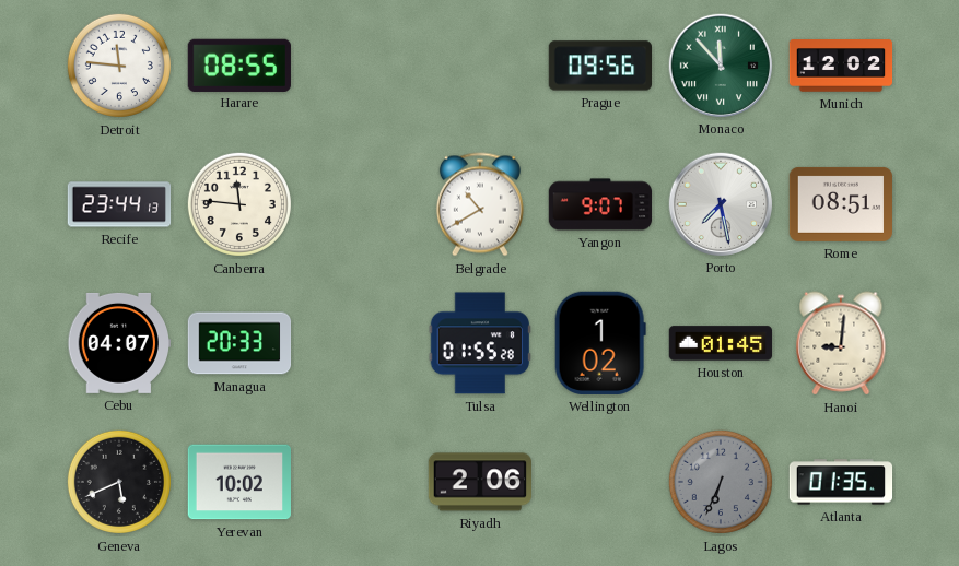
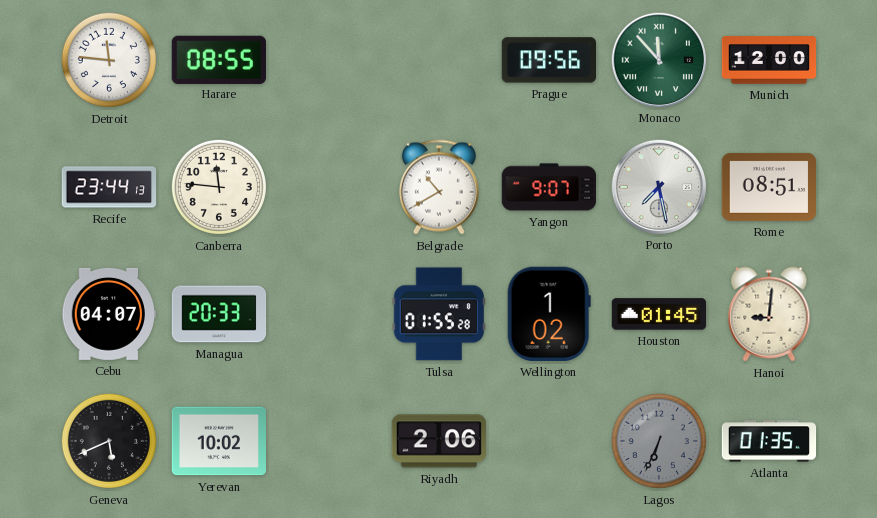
Munich: 12:02 -> 12:00
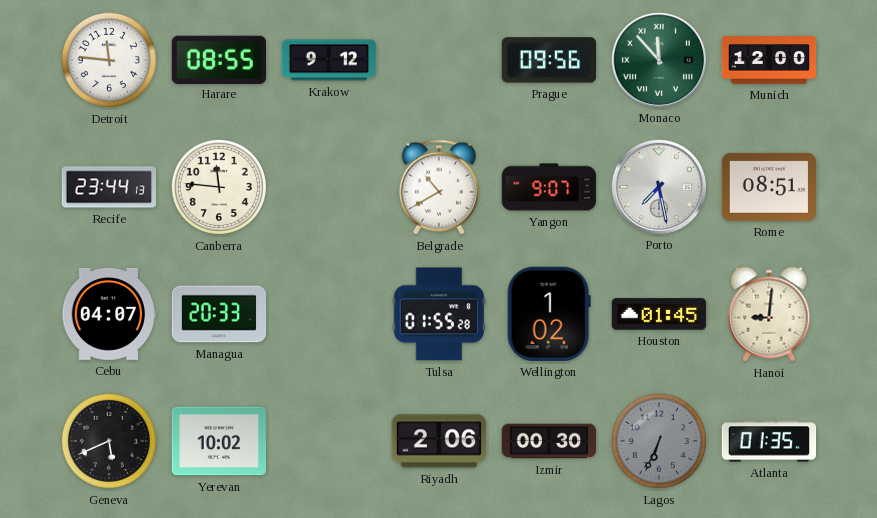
Krakow: none -> 9:12
Izmir: none -> 00:30
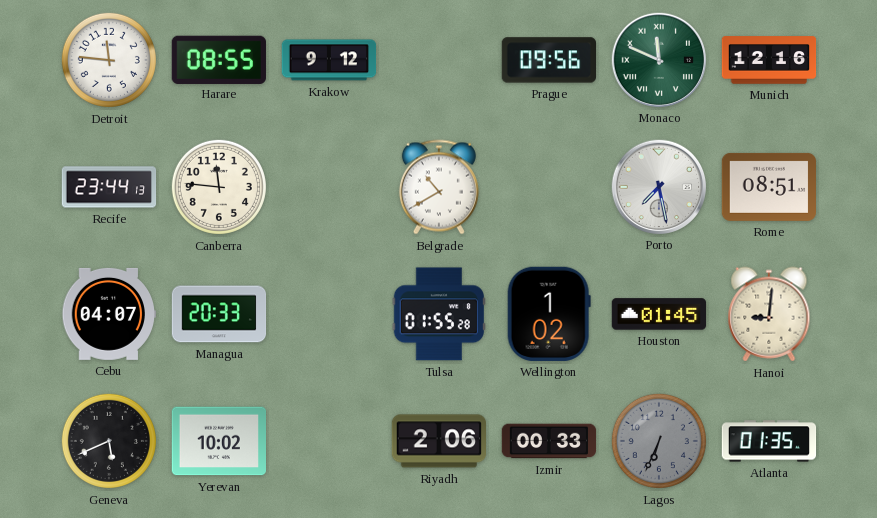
Monaco: 11:53 -> 11:49
Munich: 12:00 -> 12:16
Yangon: 9:07 -> none
Izmir: 00:30 -> 00:33
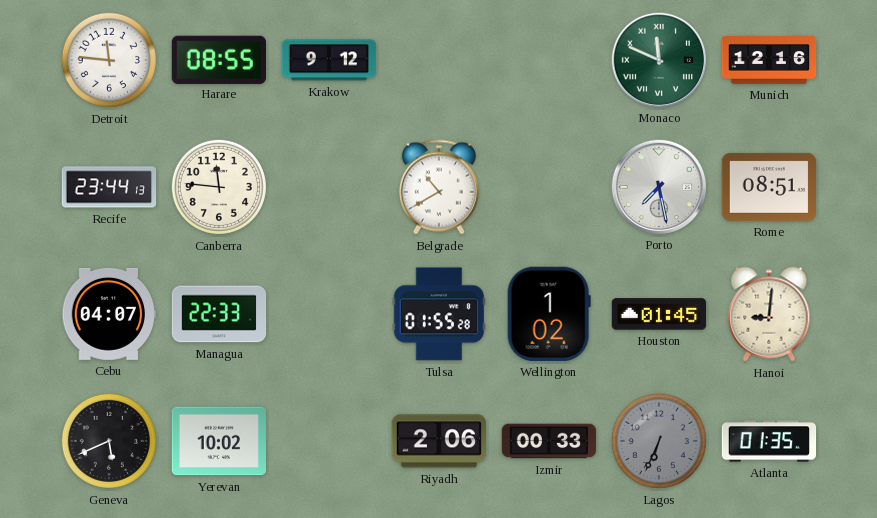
Prague: 09:56 -> none
Managua: 20:33 -> 22:33
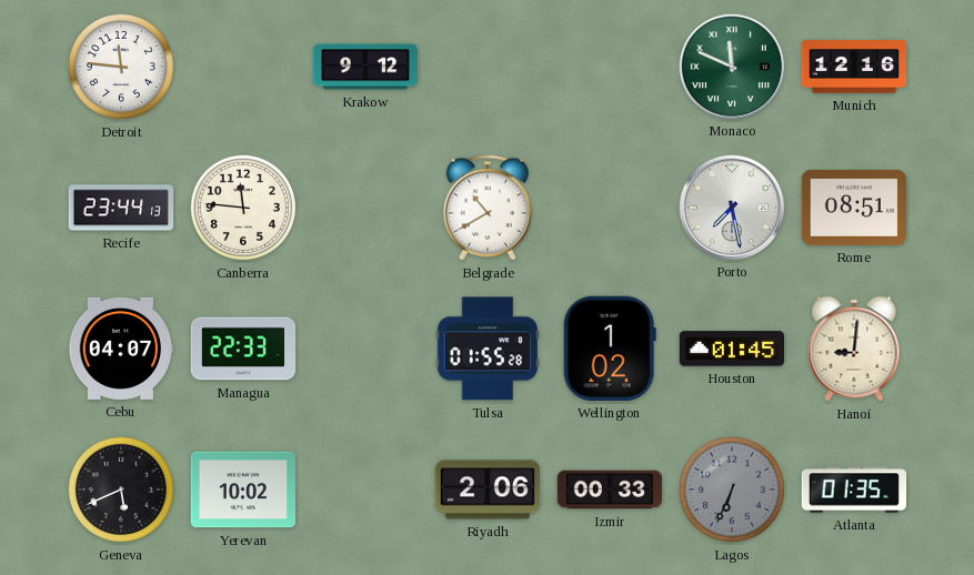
Harare: 08:55 -> none
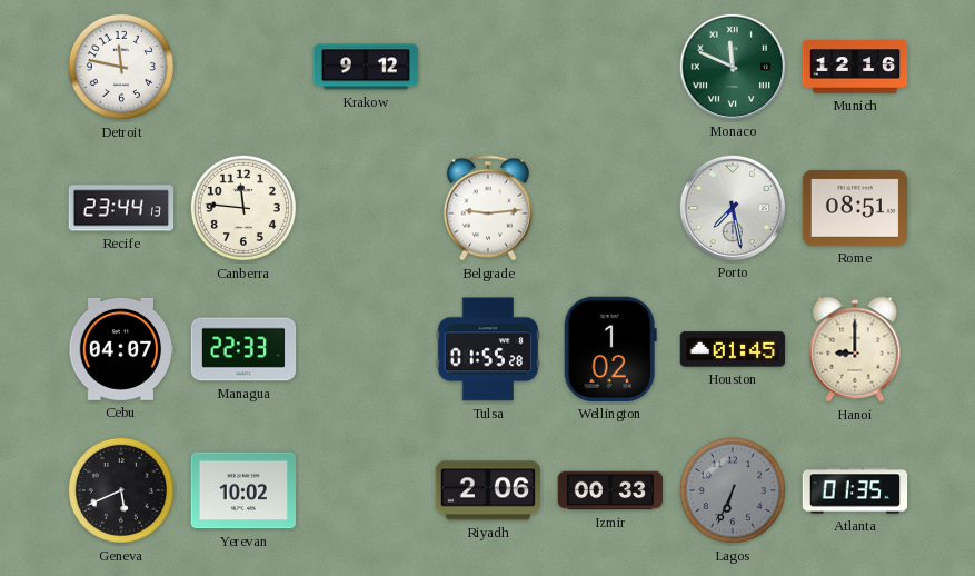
Detroit: 11:46 -> 11:47
Belgrade: 10:40 -> 9:14
Hanoi: 9:01 -> 9:00
